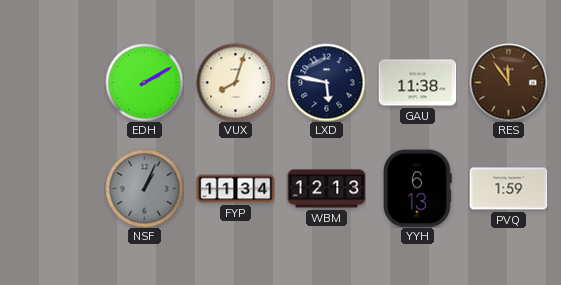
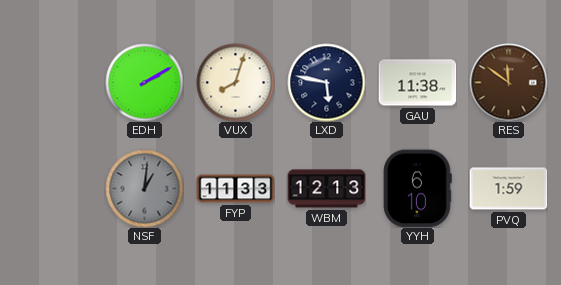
RES: 11:54 -> 11:51
NSF: 1:04 -> 1:01
FYP: 11:34 -> 11:33
YYH: 6:13 -> 6:10
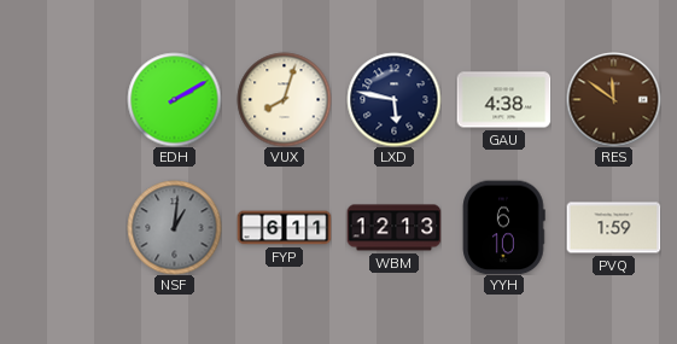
GAU: 11:38 -> 4:38
FYP: 11:33 -> 6:11
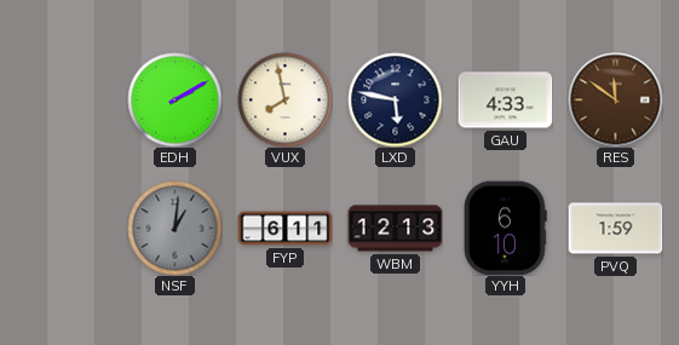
VUX: 8:03 -> 7:58
GAU: 4:38 -> 4:33
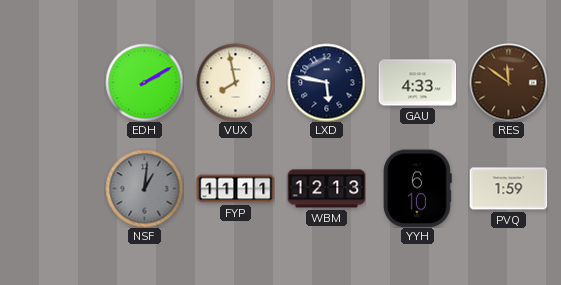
FYP: 6:11 -> 11:11
